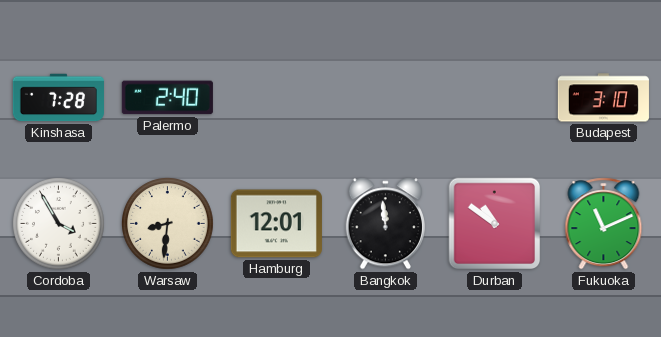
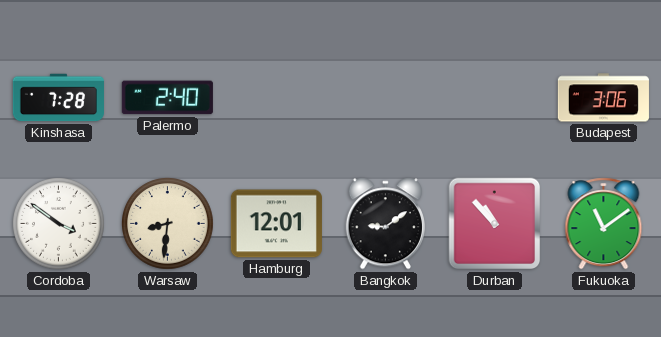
Budapest: 3:10 -> 3:06
Cordoba: 3:55 -> 3:51
Bangkok: 11:59 -> 9:09
Durban: 10:51 -> 10:53
Fukuoka: 11:11 -> 11:09
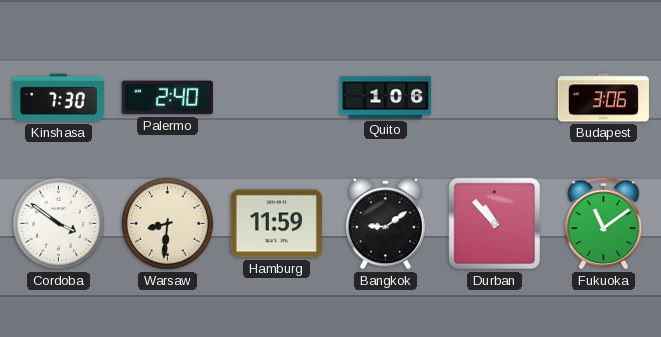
Kinshasa: 7:28 -> 7:30
Quito: none -> 1:06
Hamburg: 12:01 -> 11:59
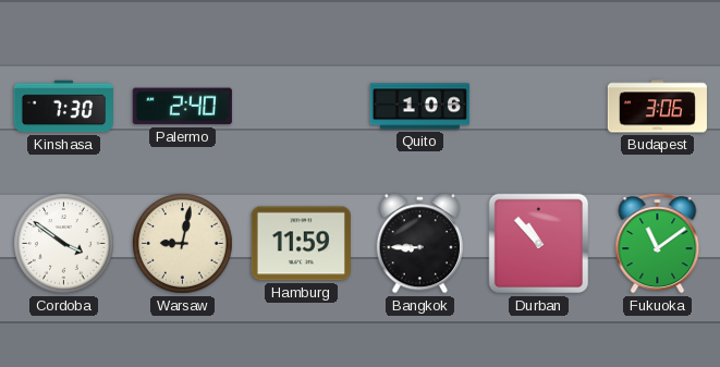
Warsaw: 8:31 -> 9:02
Bangkok: 9:09 -> 8:45
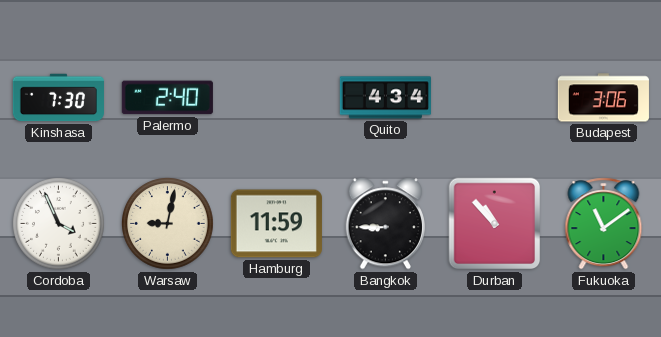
Quito: 1:06 -> 4:34
Cordoba: 3:51 -> 3:56
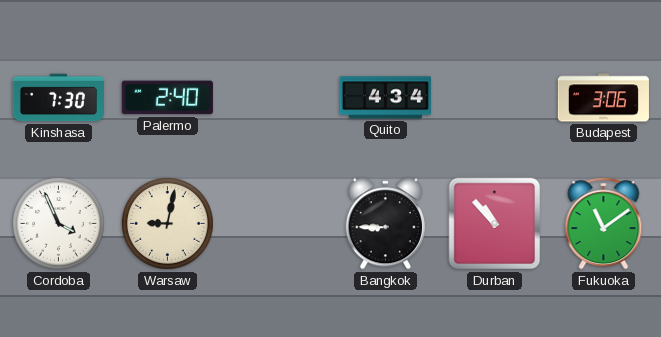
Hamburg: 11:59 -> none
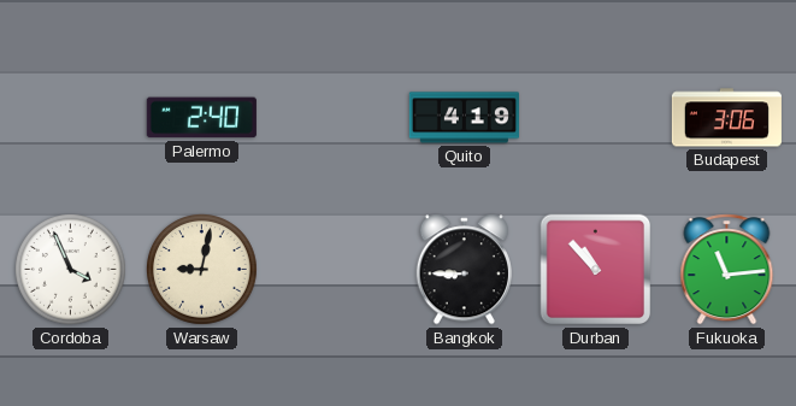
Kinshasa: 7:30 -> none
Quito: 4:34 -> 4:19
Fukuoka: 11:09 -> 11:14
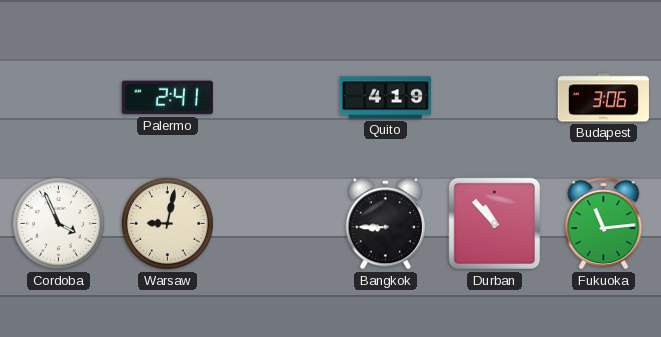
Palermo: 2:40 -> 2:41
